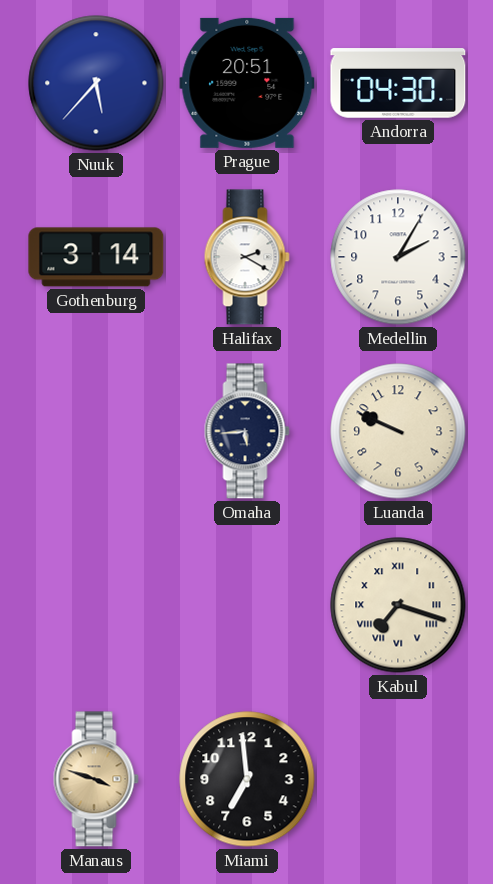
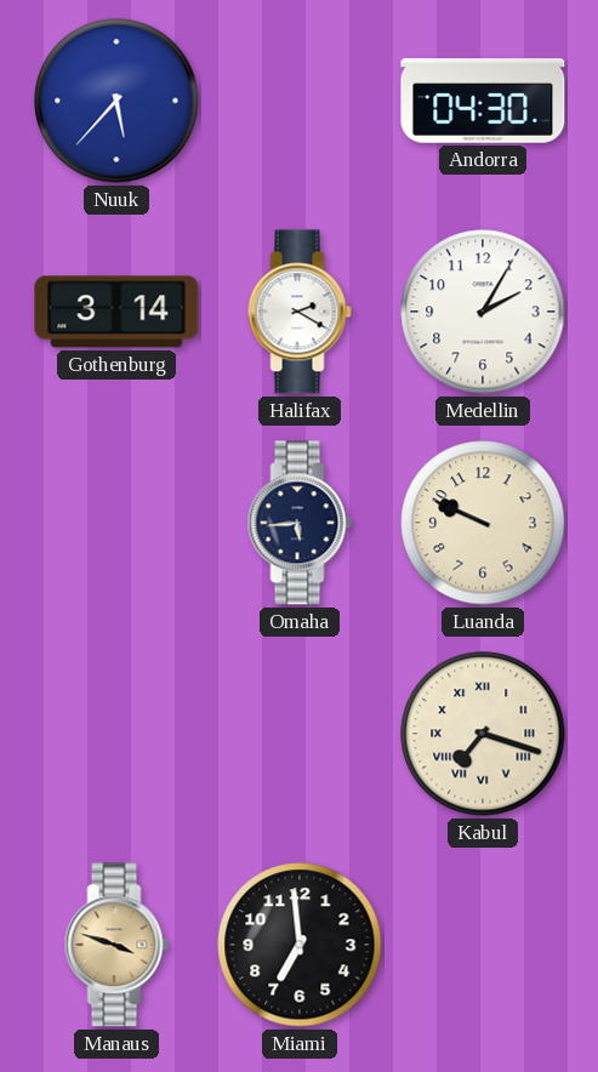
Prague: 20:51 -> none
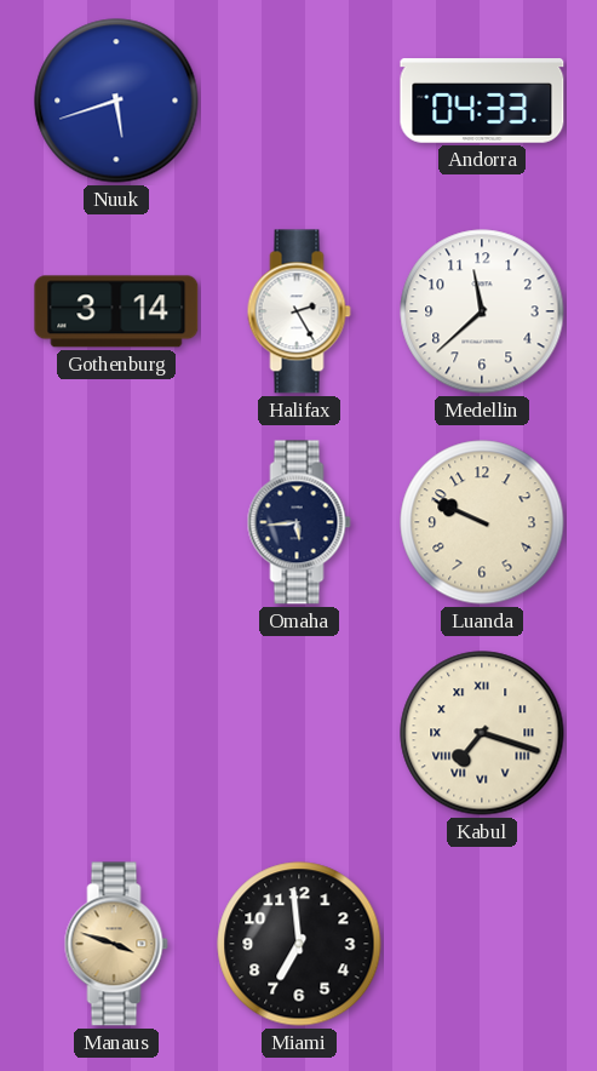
Nuuk: 5:37 -> 5:42
Andorra: 04:30 -> 04:33
Halifax: 2:20 -> 2:25
Medellin: 2:05 -> 11:38
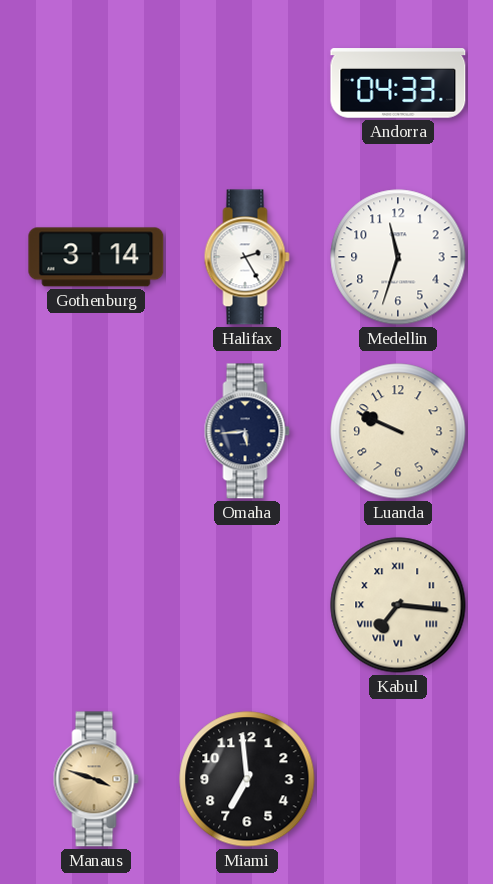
Nuuk: 5:42 -> none
Medellin: 11:38 -> 11:33
Kabul: 7:18 -> 7:16
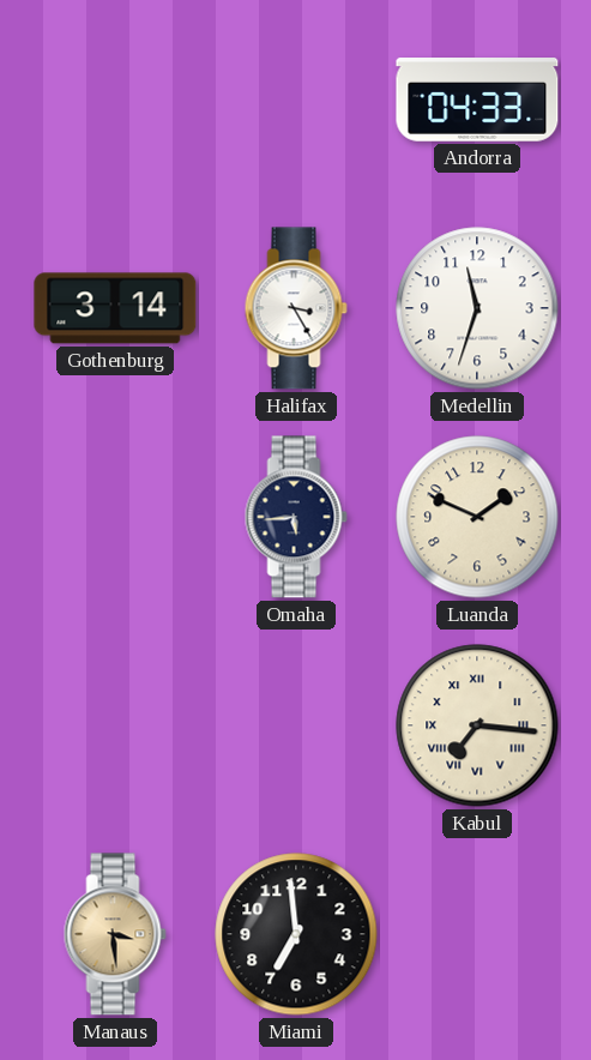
Halifax: 2:25 -> 3:25
Luanda: 9:49 -> 1:49
Manaus: 3:48 -> 3:29
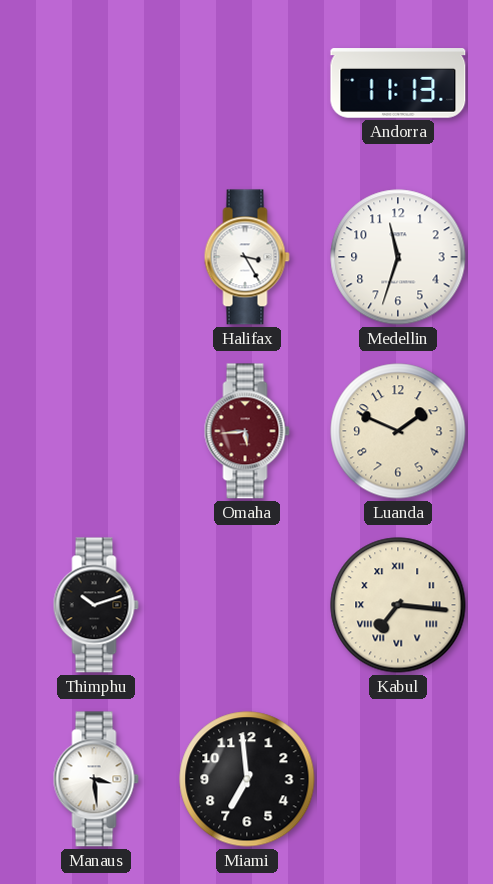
Andorra: 04:33 -> 11:13
Gothenburg: 3:14 -> none
Omaha dial: navy -> burgundy
Thimphu: none -> 10:12
Manaus dial: champagne -> white
